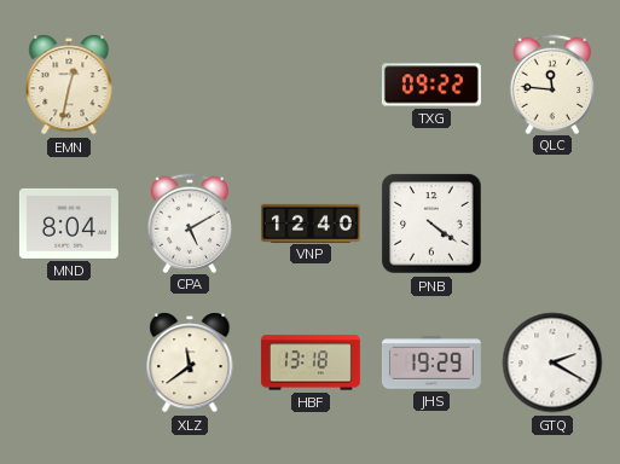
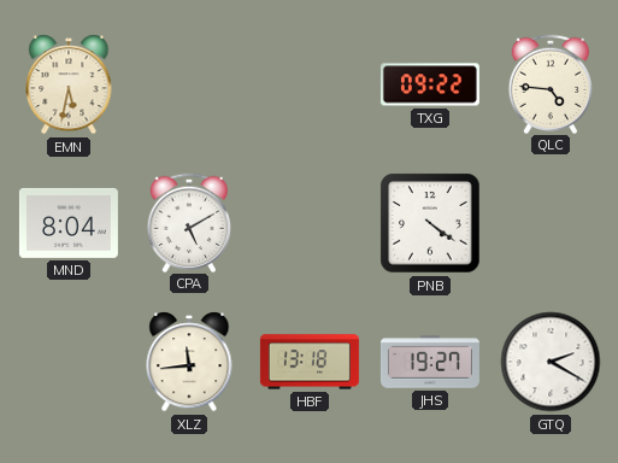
EMN: 12:32 -> 5:32
QLC: 11:46 -> 4:46
VNP: 12:40 -> none
XLZ: 11:39 -> 11:44
JHS: 19:29 -> 19:27
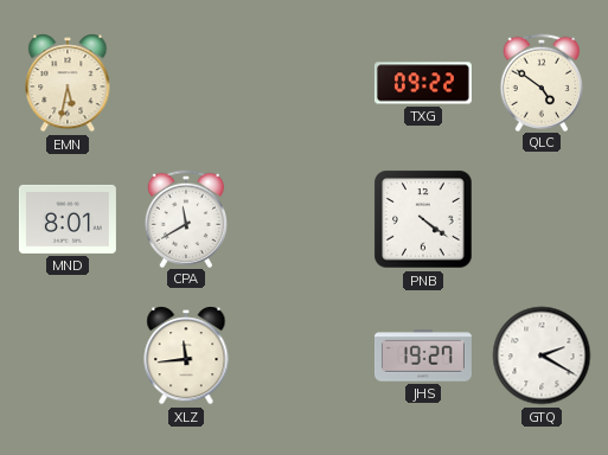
QLC: 4:46 -> 4:51
MND: 8:04 -> 8:01
CPA: 5:10 -> 11:40
HBF: 13:18 -> none
